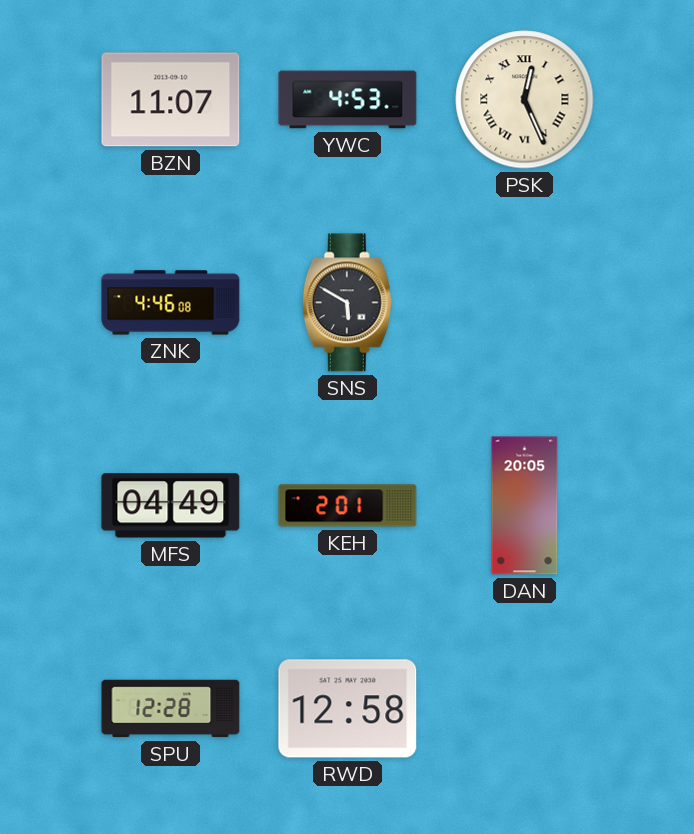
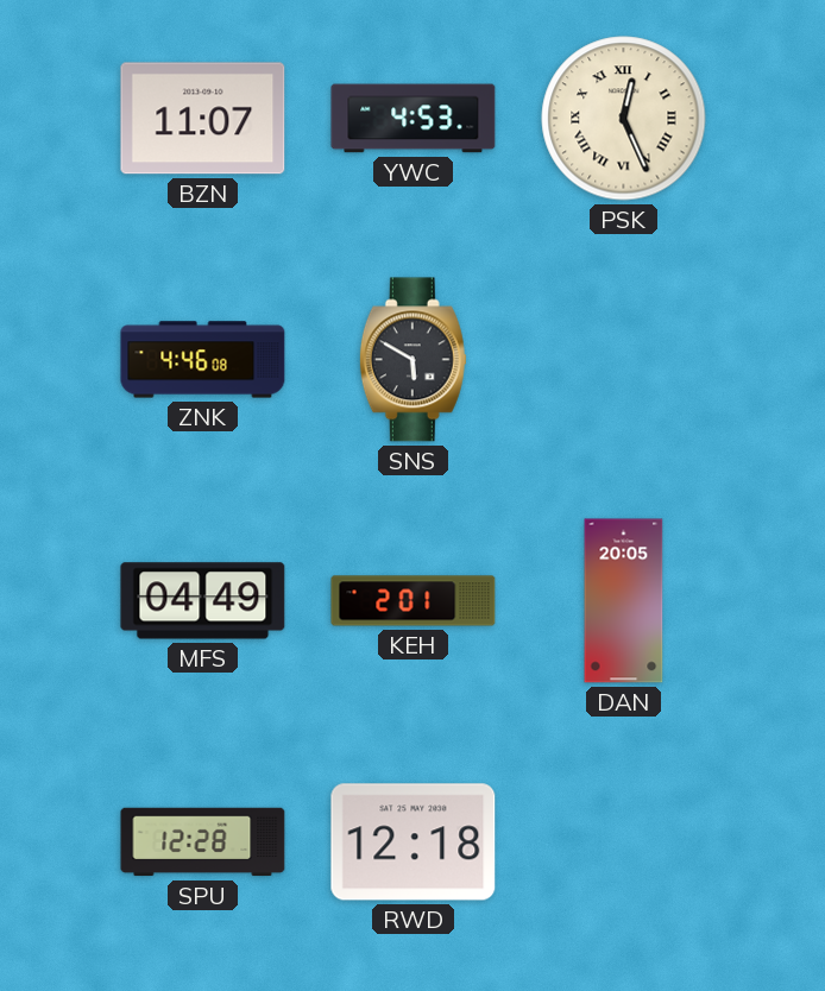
RWD: 12:58 -> 12:18
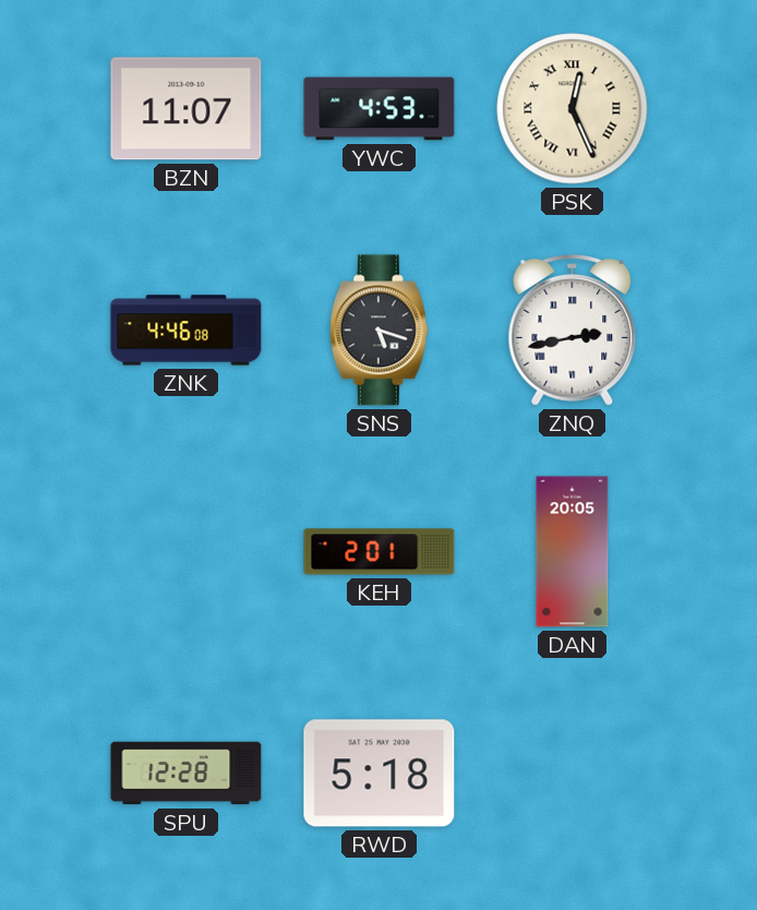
SNS: 5:50 -> 5:18
ZNQ: none -> 2:43
MFS: 04:49 -> none
RWD: 12:18 -> 5:18
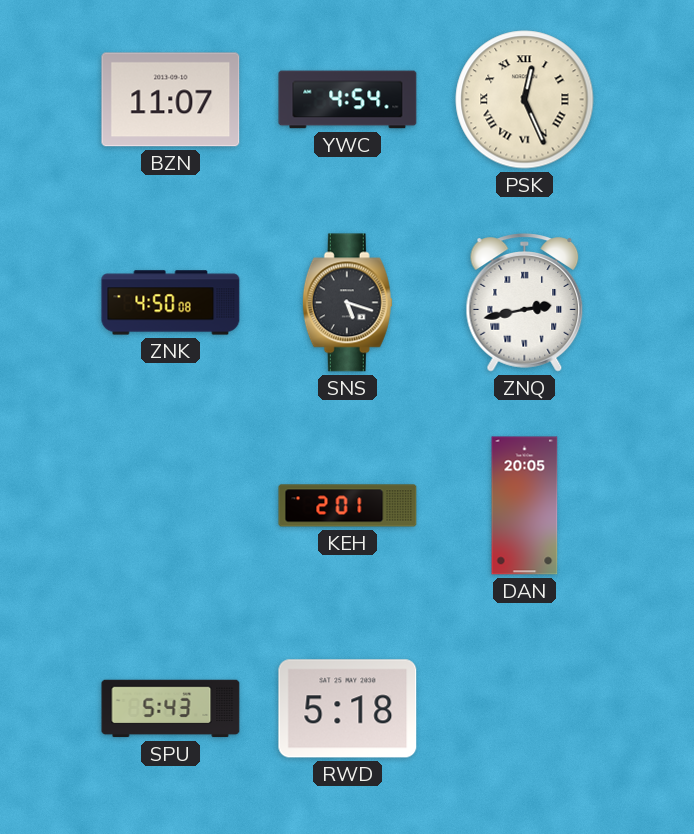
YWC: 4:53 -> 4:54
ZNK: 4:46 -> 4:50
SPU: 12:28 -> 5:43
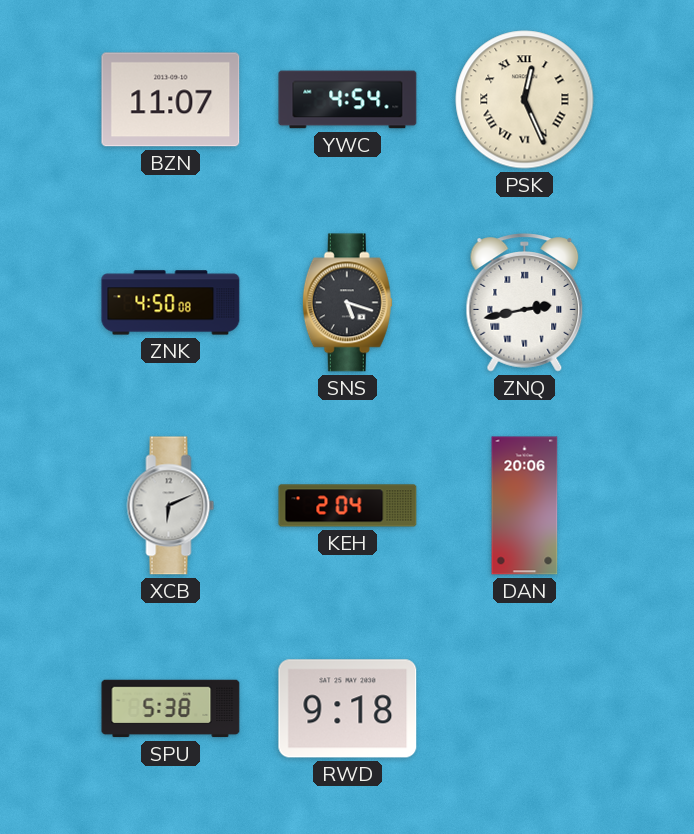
XCB: none -> 6:11
KEH: 2:01 -> 2:04
DAN: 20:05 -> 20:06
SPU: 5:43 -> 5:38
RWD: 5:18 -> 9:18
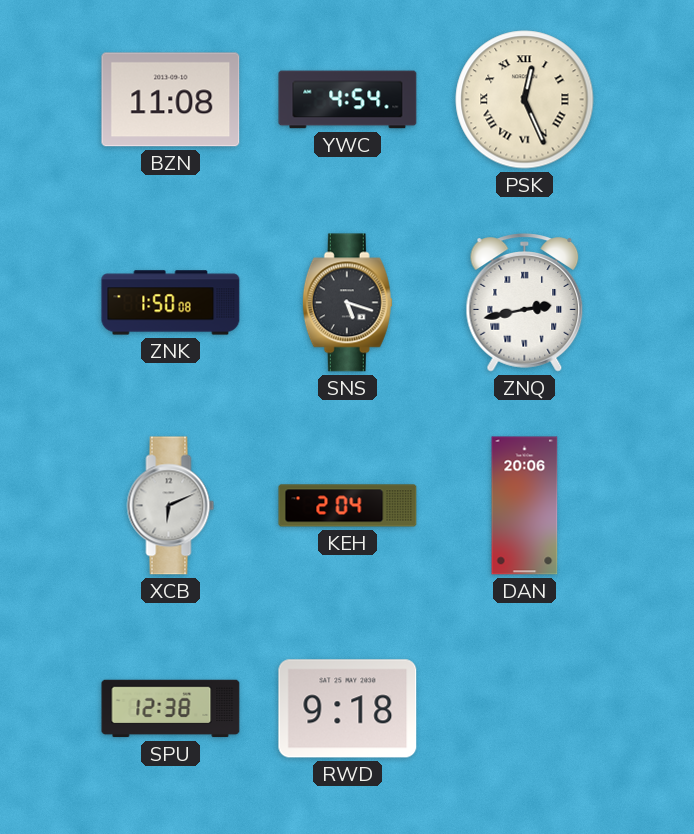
BZN: 11:07 -> 11:08
ZNK: 4:50 -> 1:50
SPU: 5:38 -> 12:38
